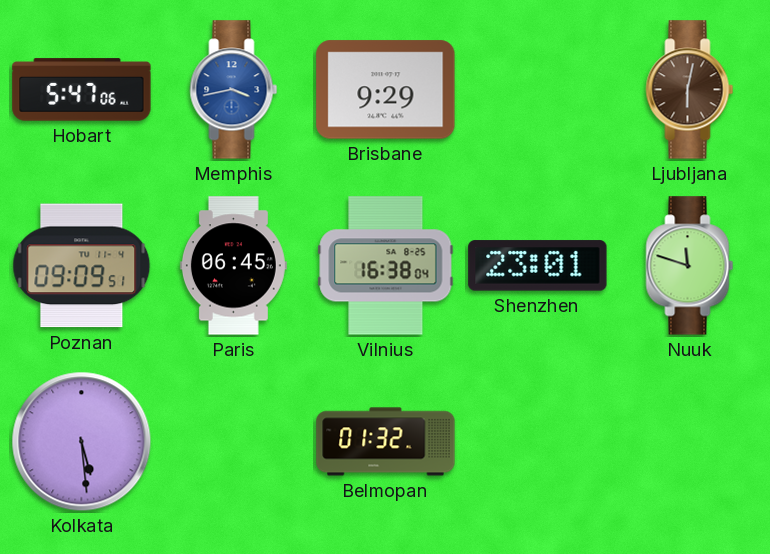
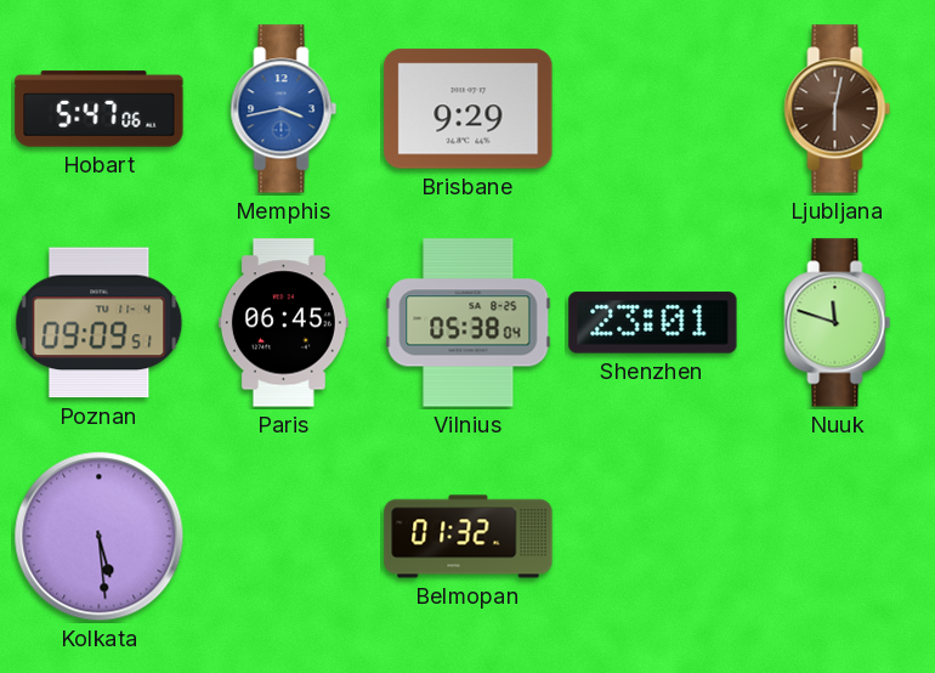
Vilnius: 16:38 -> 05:38
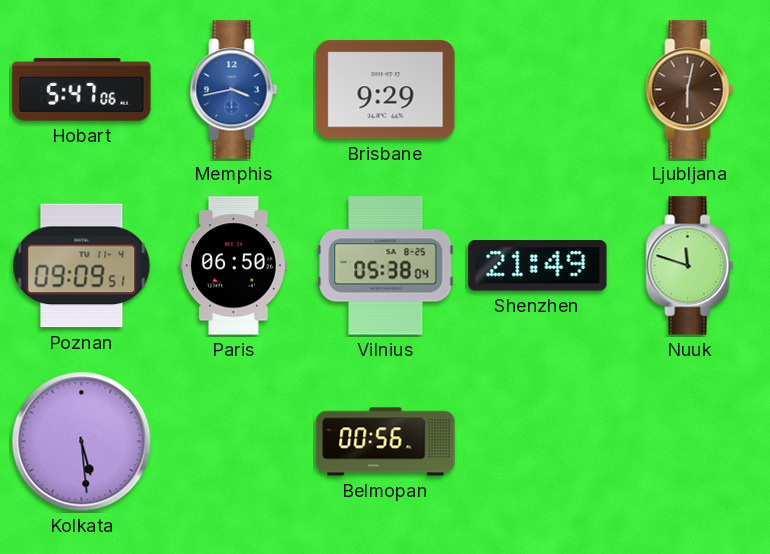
Paris: 06:45 -> 06:50
Shenzhen: 23:01 -> 21:49
Belmopan: 01:32 -> 00:56
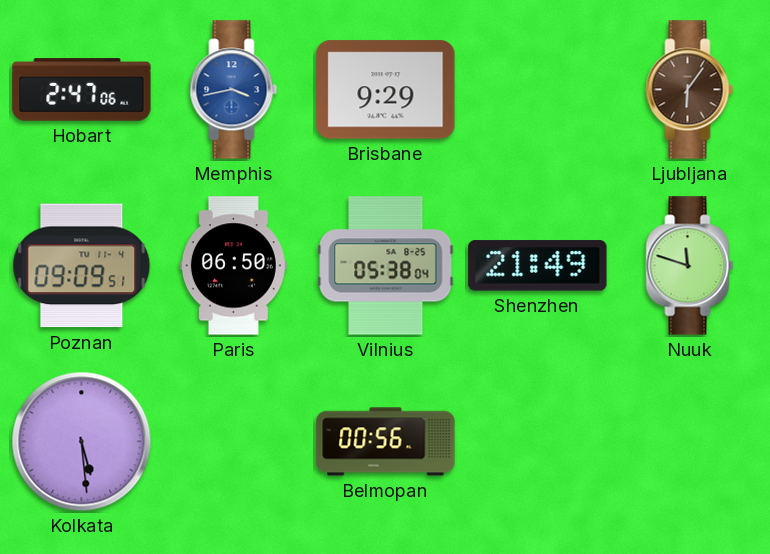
Hobart: 5:47 -> 2:47
Ljubljana: 6:02 -> 6:06
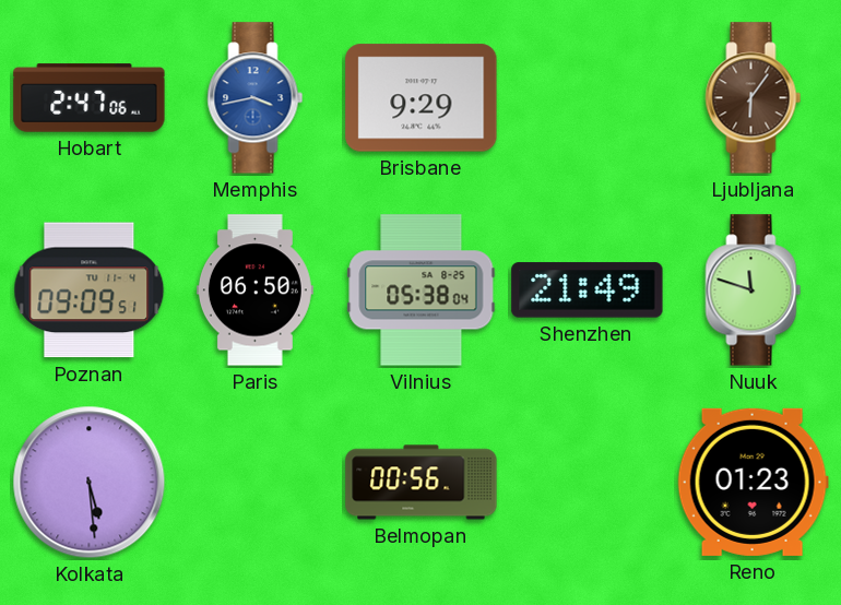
Reno: none -> 01:23
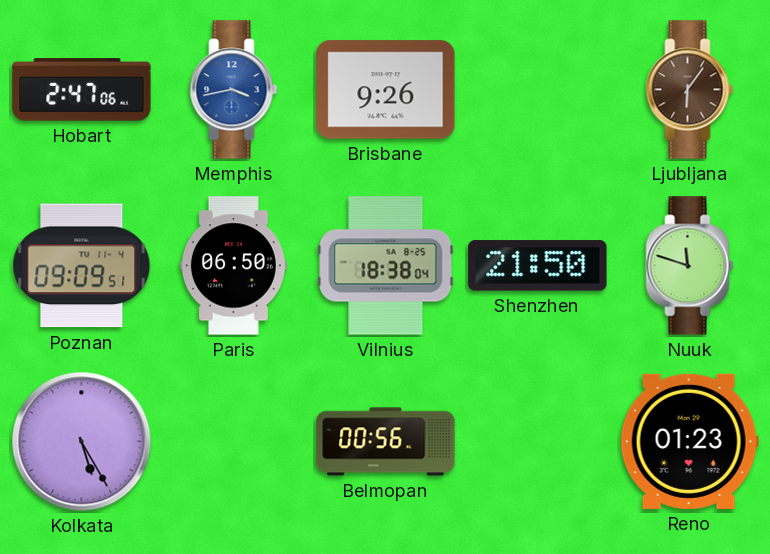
Brisbane: 9:29 -> 9:26
Vilnius: 05:38 -> 18:38
Shenzhen: 21:49 -> 21:50
Kolkata: 5:29 -> 5:25
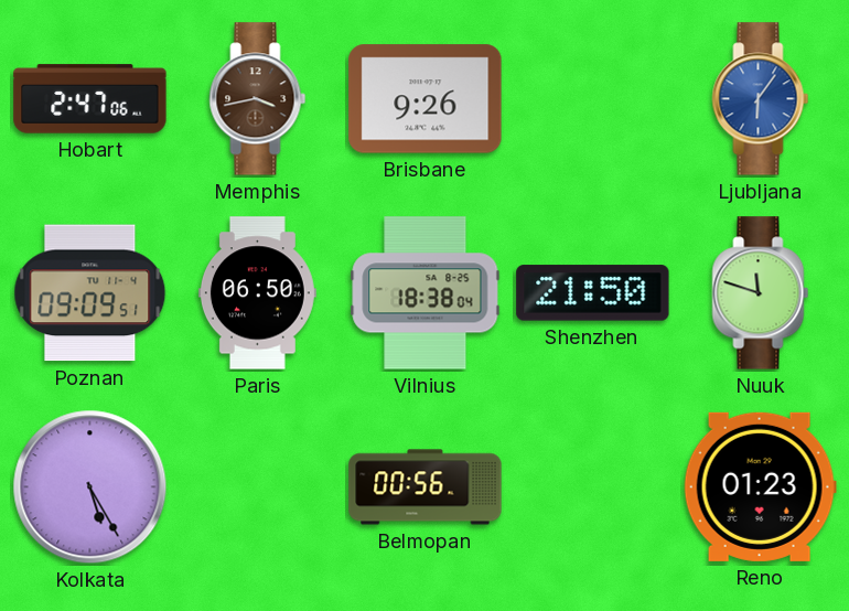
Memphis dial: blue -> brown
Ljubljana dial: brown -> blue
